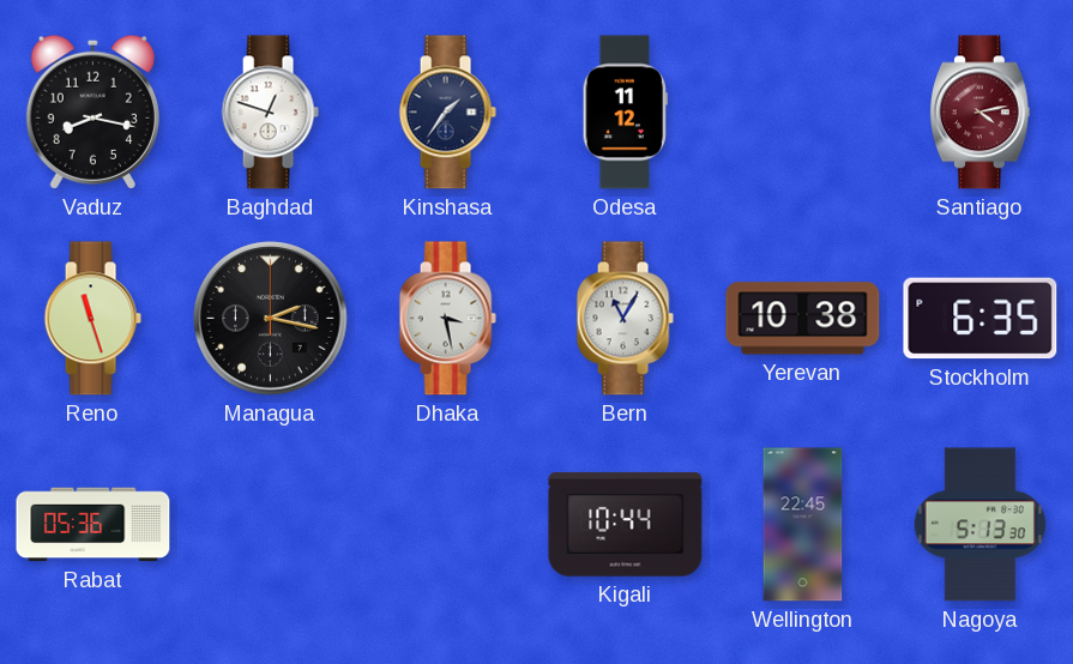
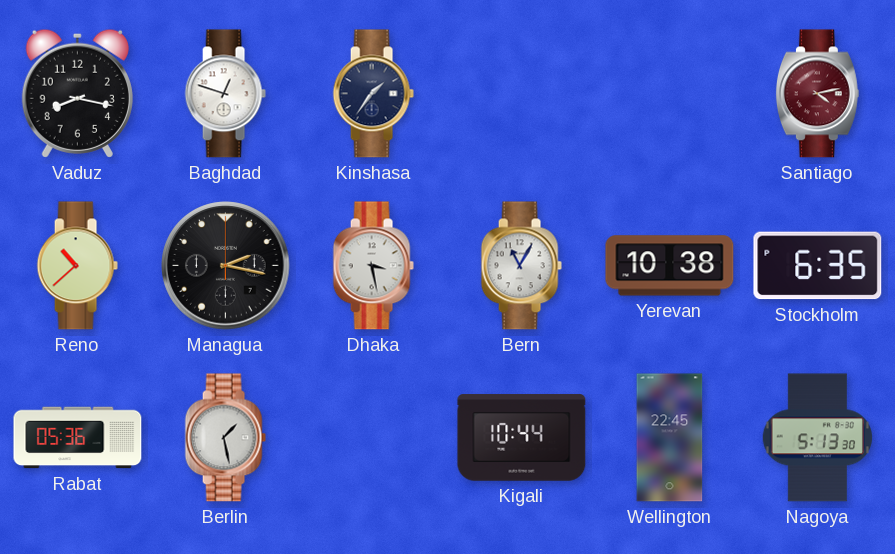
Odesa: 11:12 -> none
Reno: 11:27 -> 10:38
Berlin: none -> 1:28
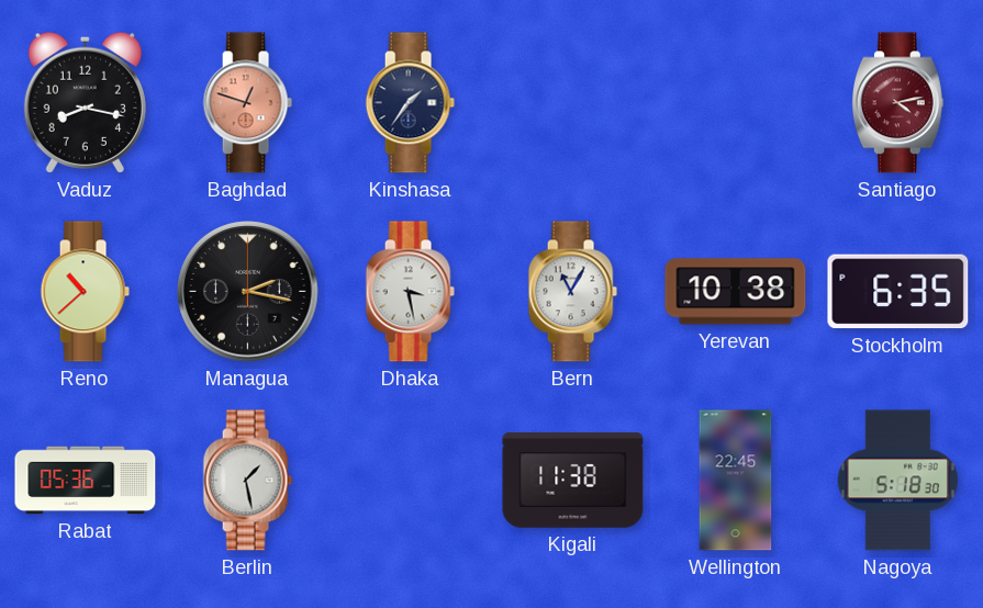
Baghdad dial: white -> salmon
Kigali: 10:44 -> 11:38
Nagoya: 5:13 -> 5:18
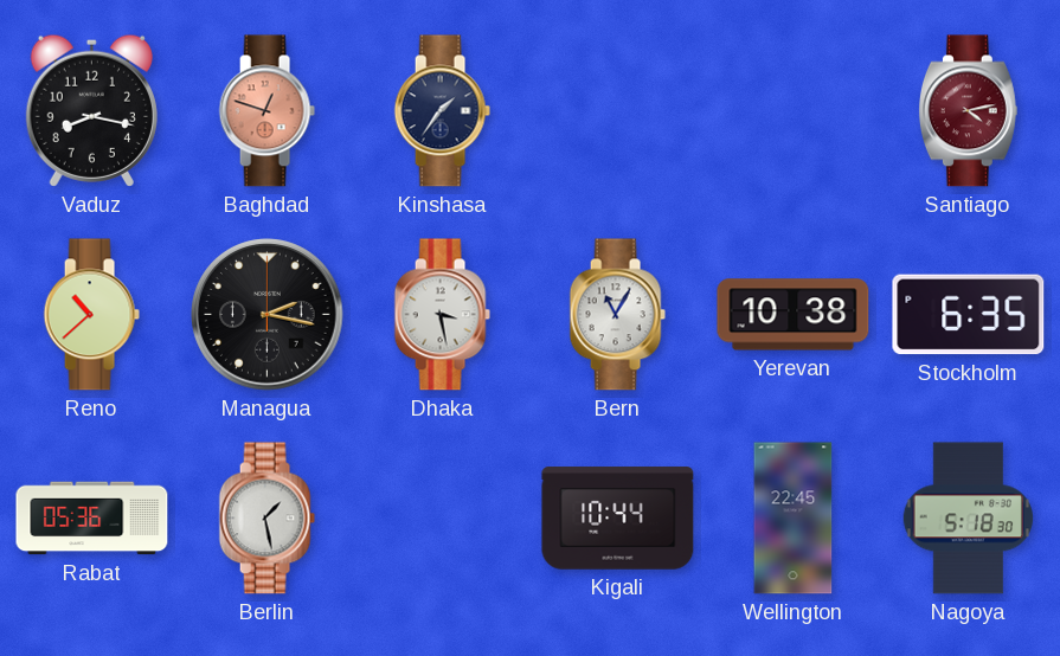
Kigali: 11:38 -> 10:44
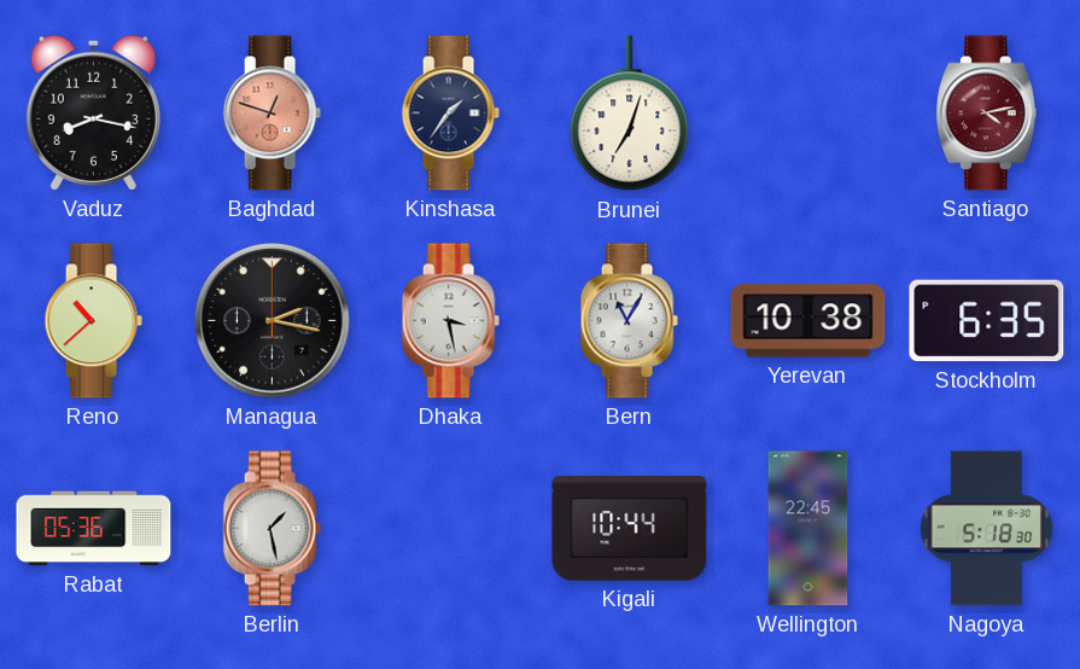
Brunei: none -> 7:03
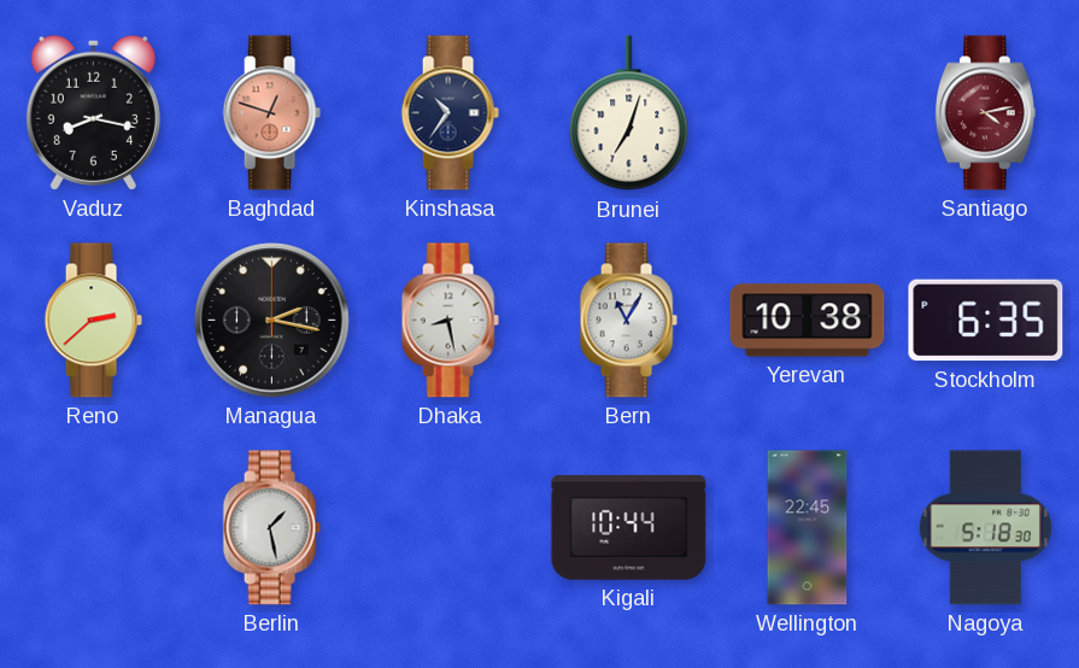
Kinshasa: 1:36 -> 10:36
Reno: 10:38 -> 2:38
Dhaka: 3:28 -> 8:28
Rabat: 05:36 -> none
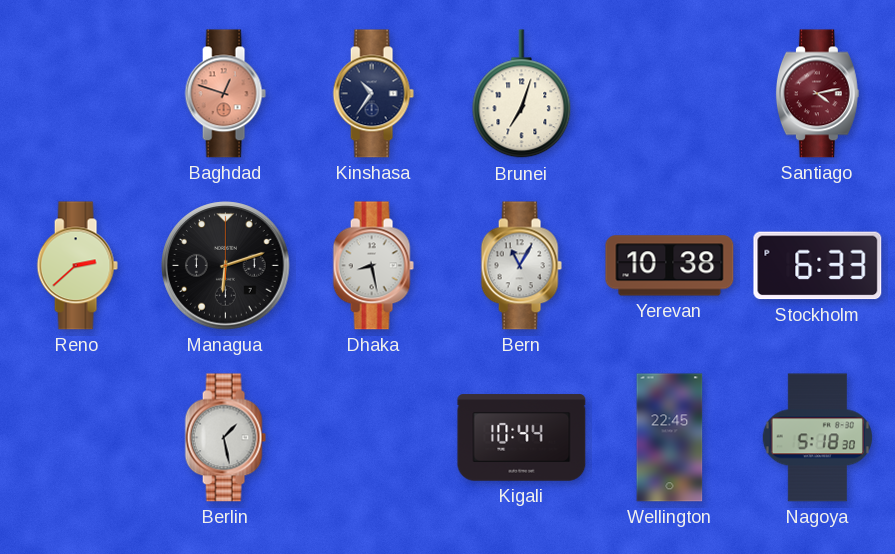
Vaduz: 8:17 -> none
Managua: 2:17 -> 6:12
Stockholm: 6:35 -> 6:33
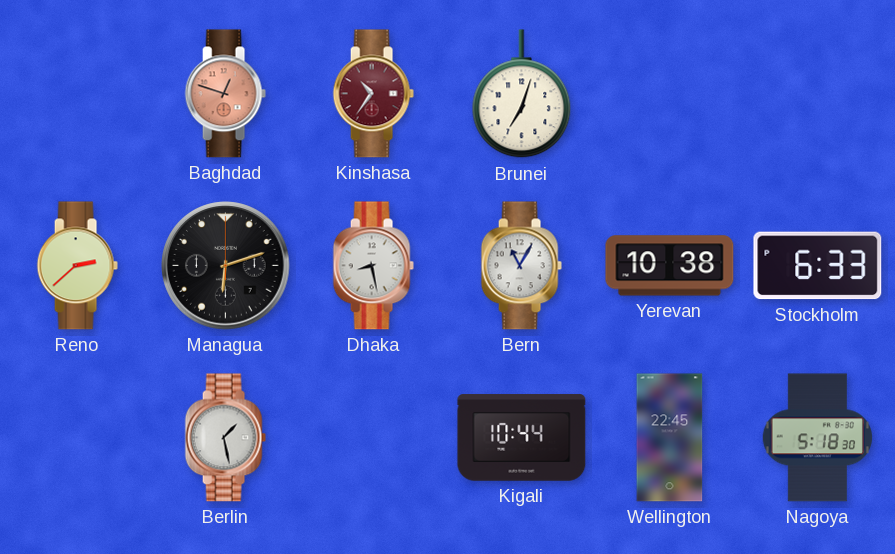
Kinshasa dial: navy -> burgundy
Santiago: 4:13 -> none
